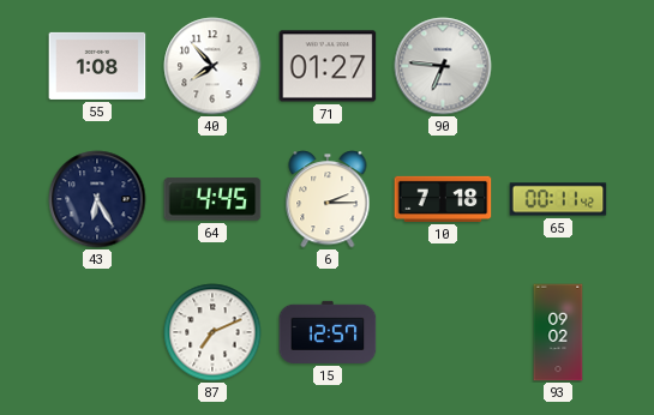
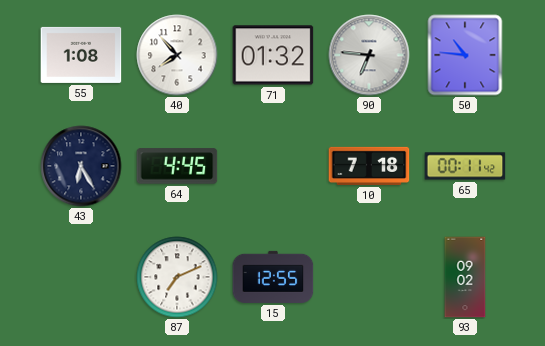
71: 01:27 -> 01:32
50: none -> 10:46
6: 2:15 -> none
15: 12:57 -> 12:55
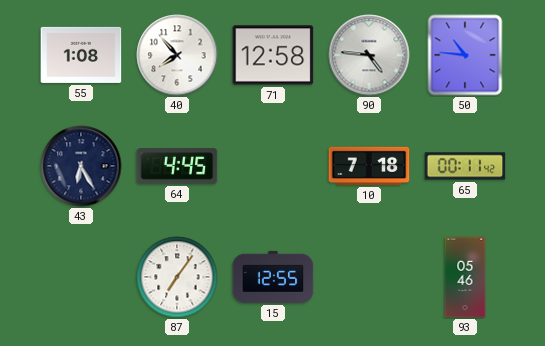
71: 01:32 -> 12:58
90: 6:46 -> 4:46
87: 7:11 -> 7:06
93: 09:02 -> 05:46
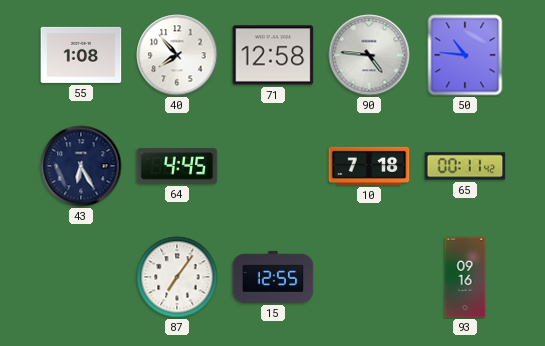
93: 05:46 -> 09:16
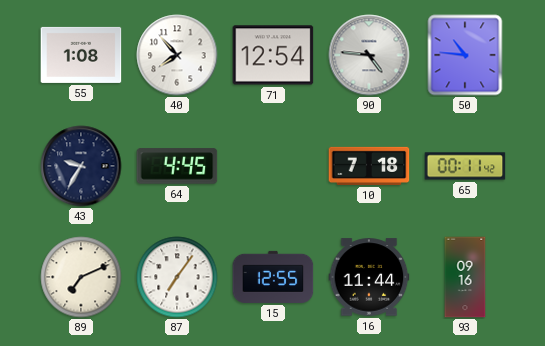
71: 12:58 -> 12:54
43: 6:25 -> 9:35
89: none -> 7:11
16: none -> 11:44
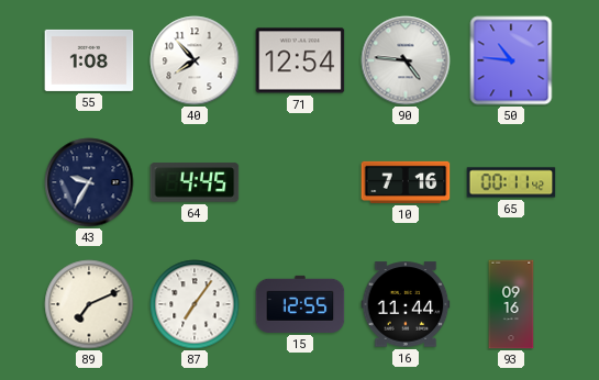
10: 7:18 -> 7:16
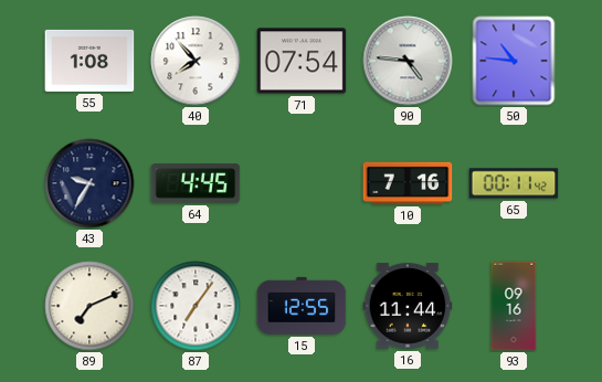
71: 12:54 -> 07:54
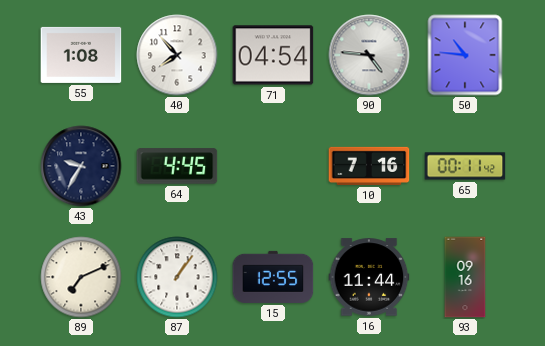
71: 07:54 -> 04:54
87: 7:06 -> 1:06
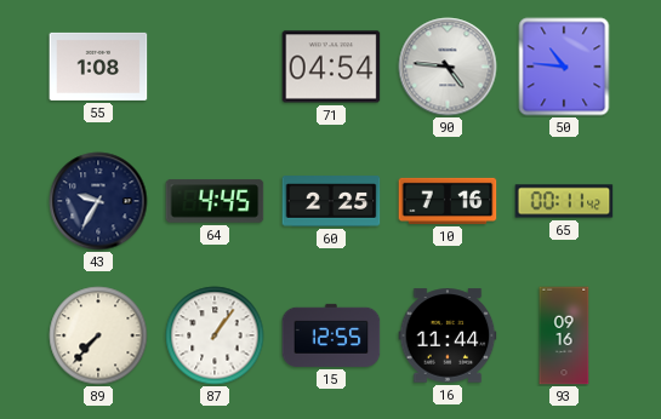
40: 7:53 -> none
60: none -> 2:25
89: 7:11 -> 7:37
